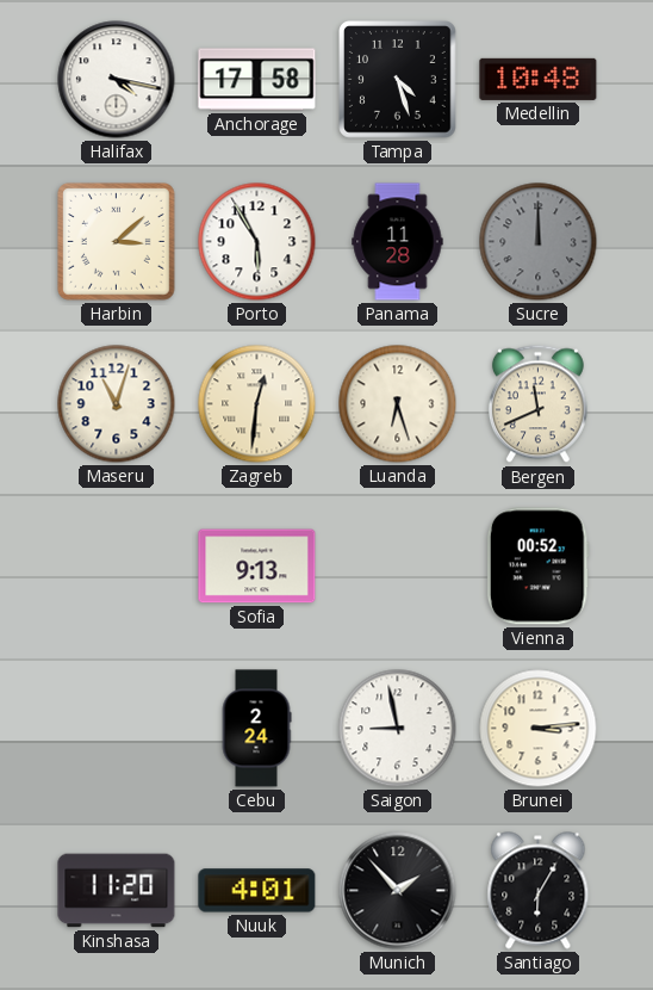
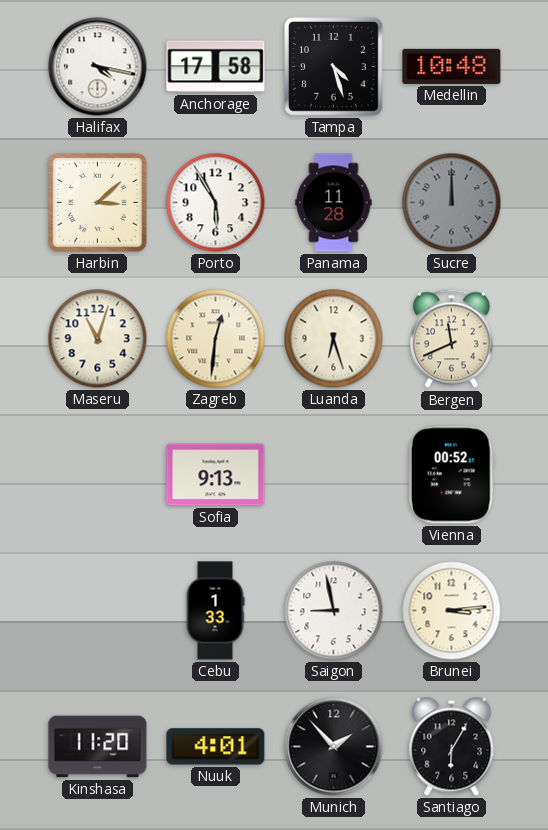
Cebu: 2:24 -> 1:33
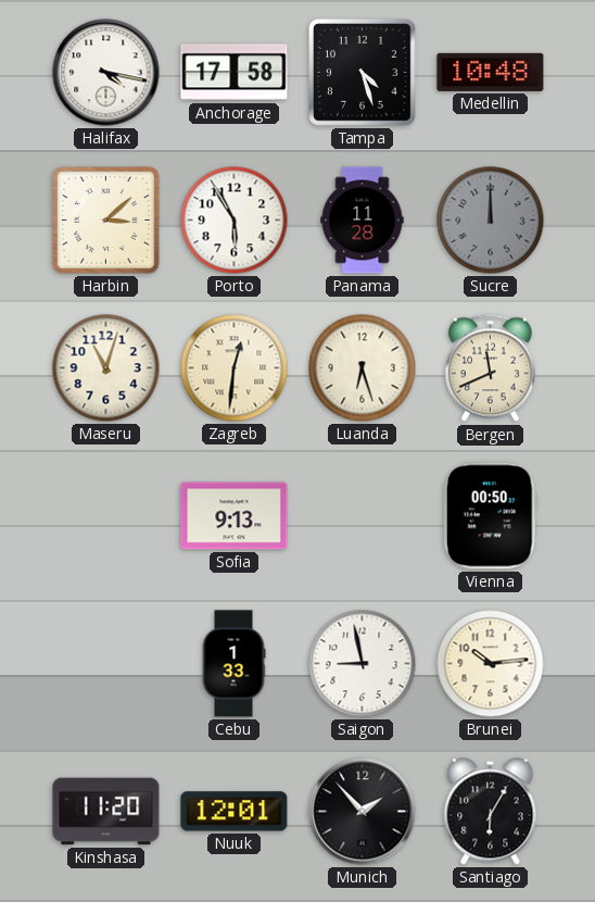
Vienna: 00:52 -> 00:50
Brunei: 3:14 -> 10:14
Nuuk: 4:01 -> 12:01
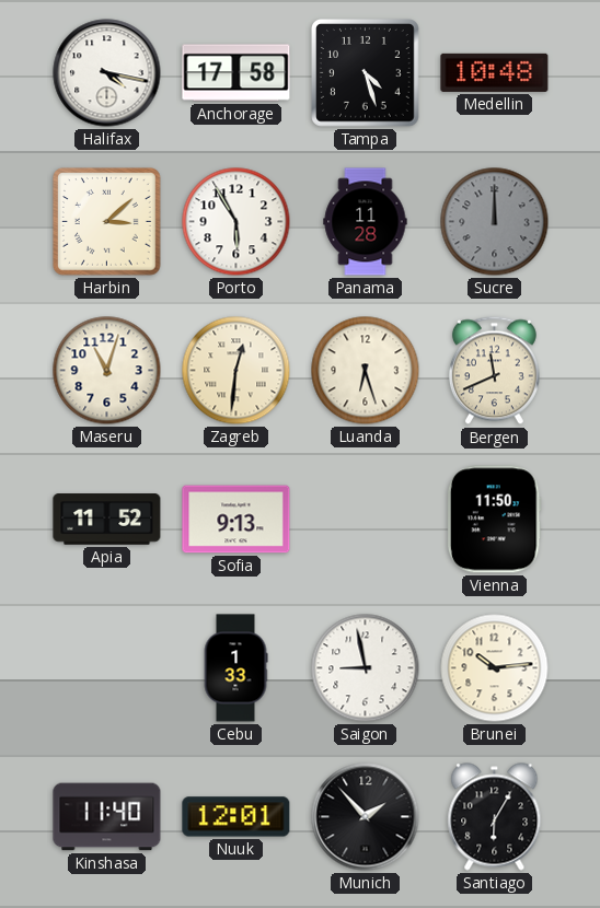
Apia: none -> 11:52
Vienna: 00:50 -> 11:50
Kinshasa: 11:20 -> 11:40
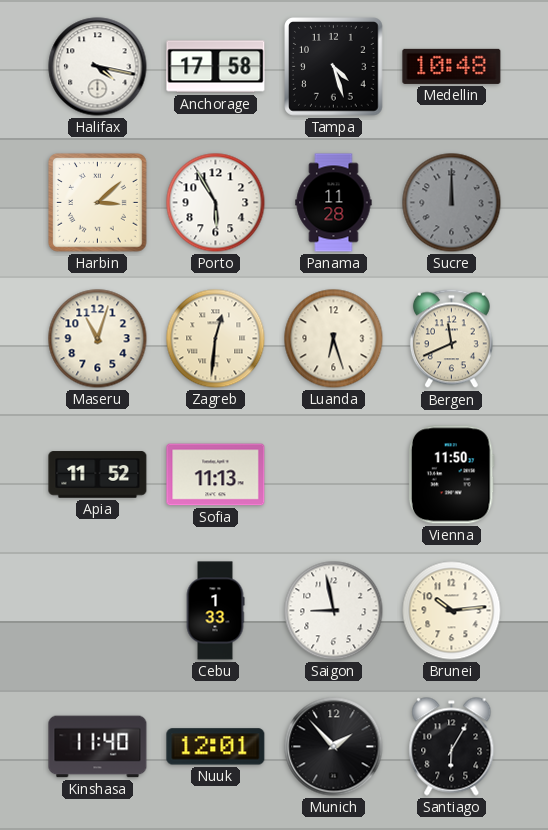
Sofia: 9:13 -> 11:13
